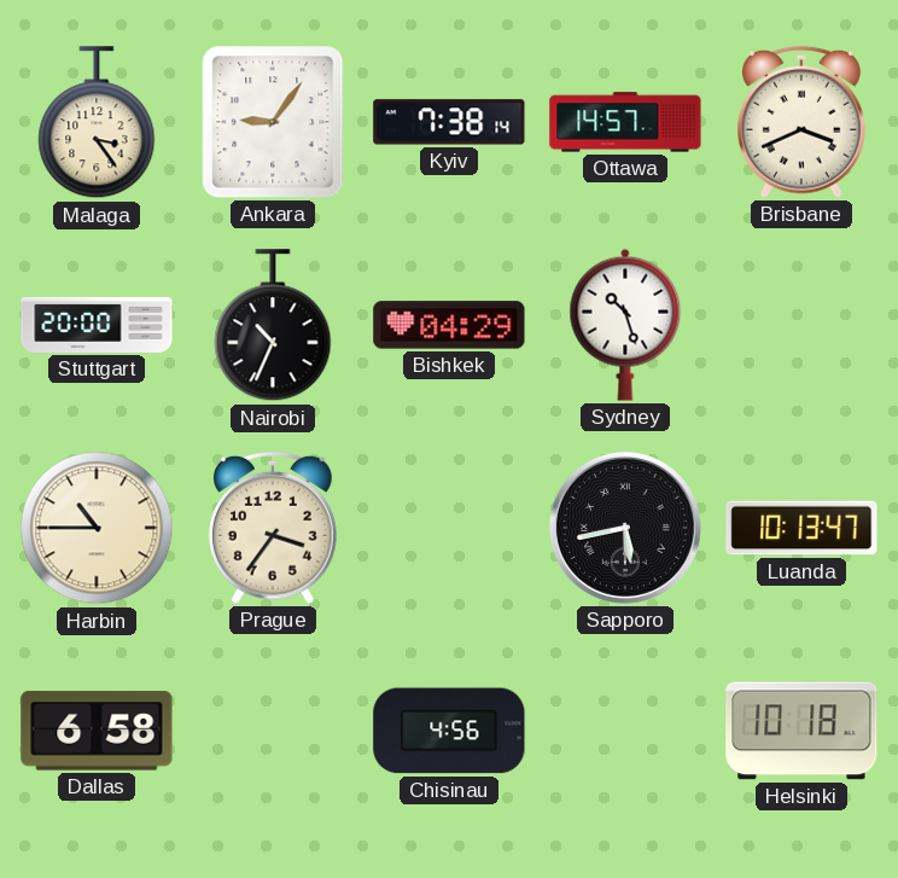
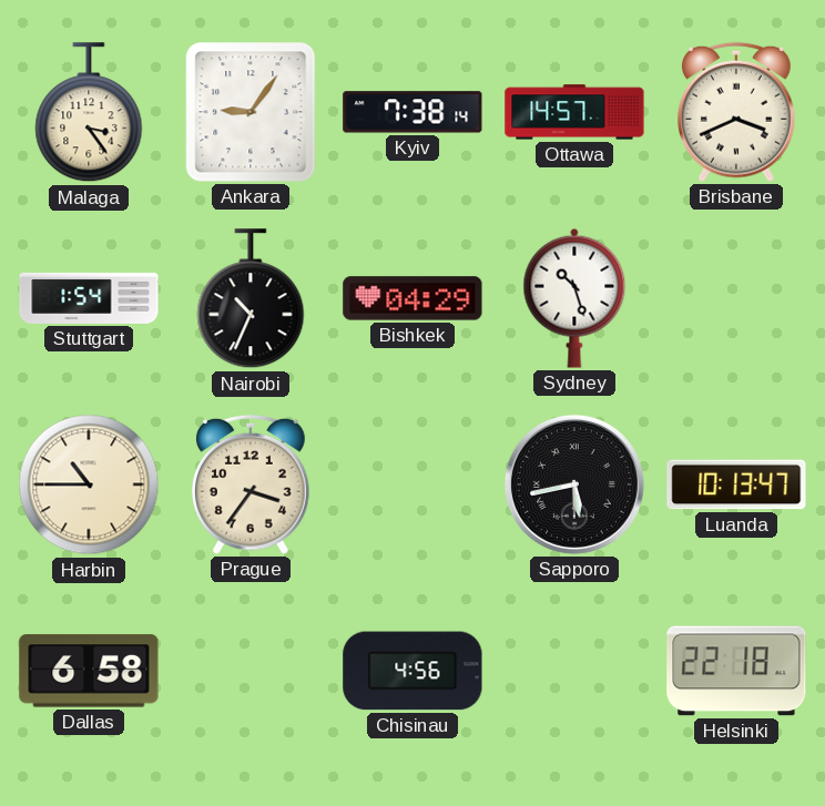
Stuttgart: 20:00 -> 1:54
Helsinki: 10:18 -> 22:18
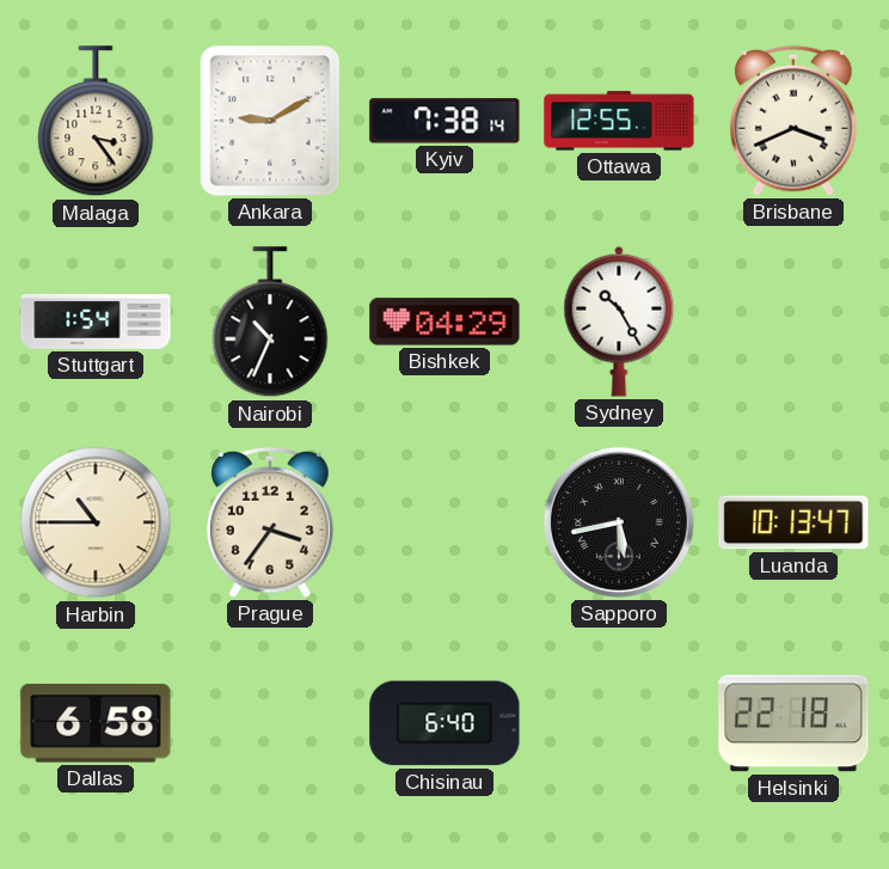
Ankara: 9:06 -> 9:10
Ottawa: 14:57 -> 12:55
Sydney: 10:27 -> 10:25
Chisinau: 4:56 -> 6:40
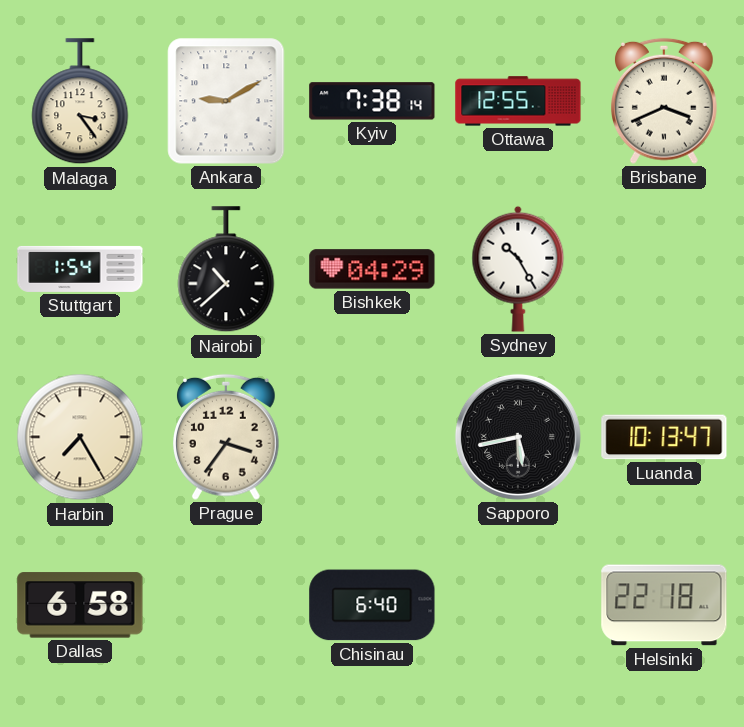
Nairobi: 10:34 -> 10:38
Harbin: 10:45 -> 7:25
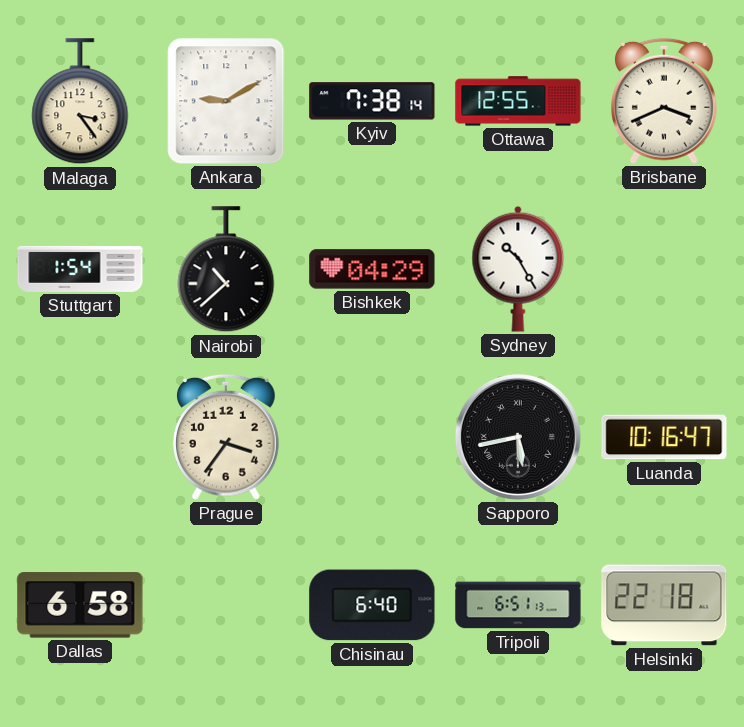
Harbin: 7:25 -> none
Luanda: 10:13 -> 10:16
Tripoli: none -> 6:51
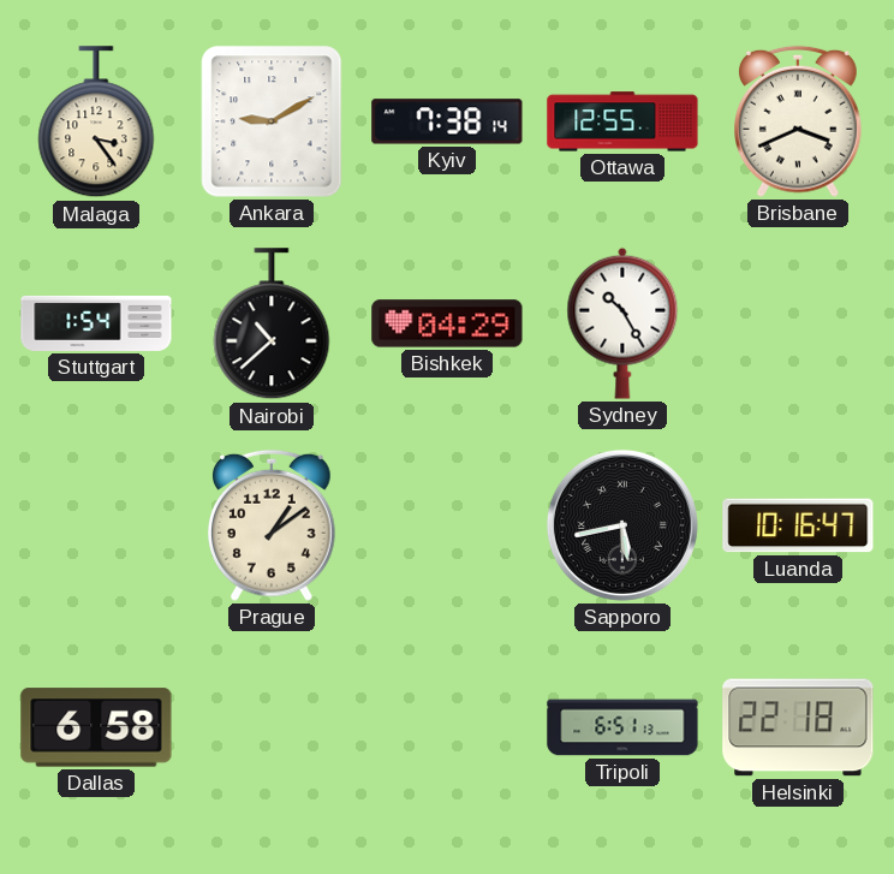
Prague: 3:36 -> 1:09
Chisinau: 6:40 -> none
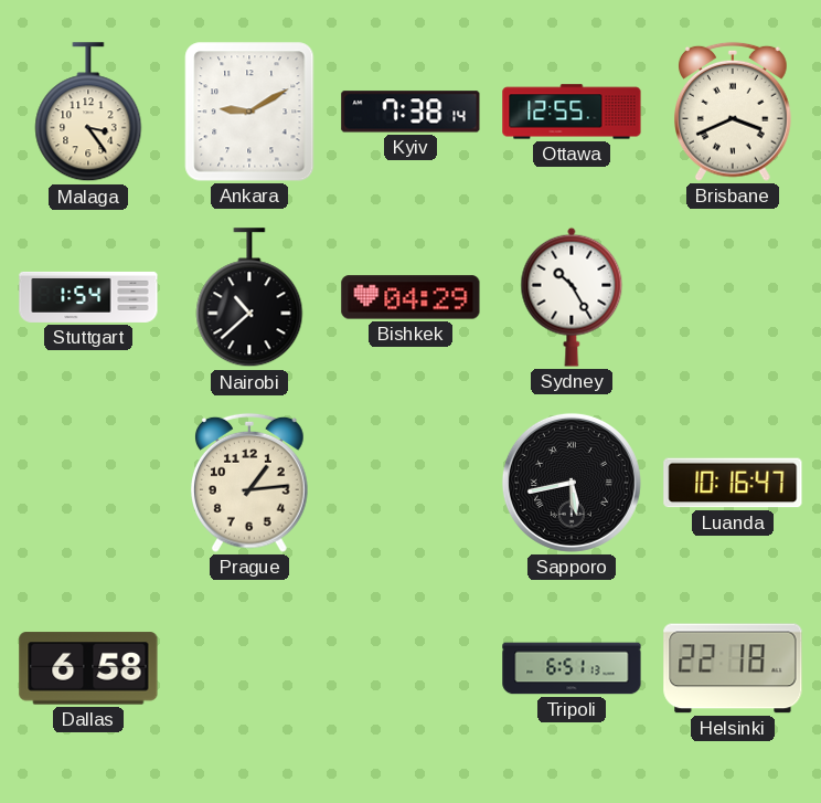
Prague: 1:09 -> 1:14
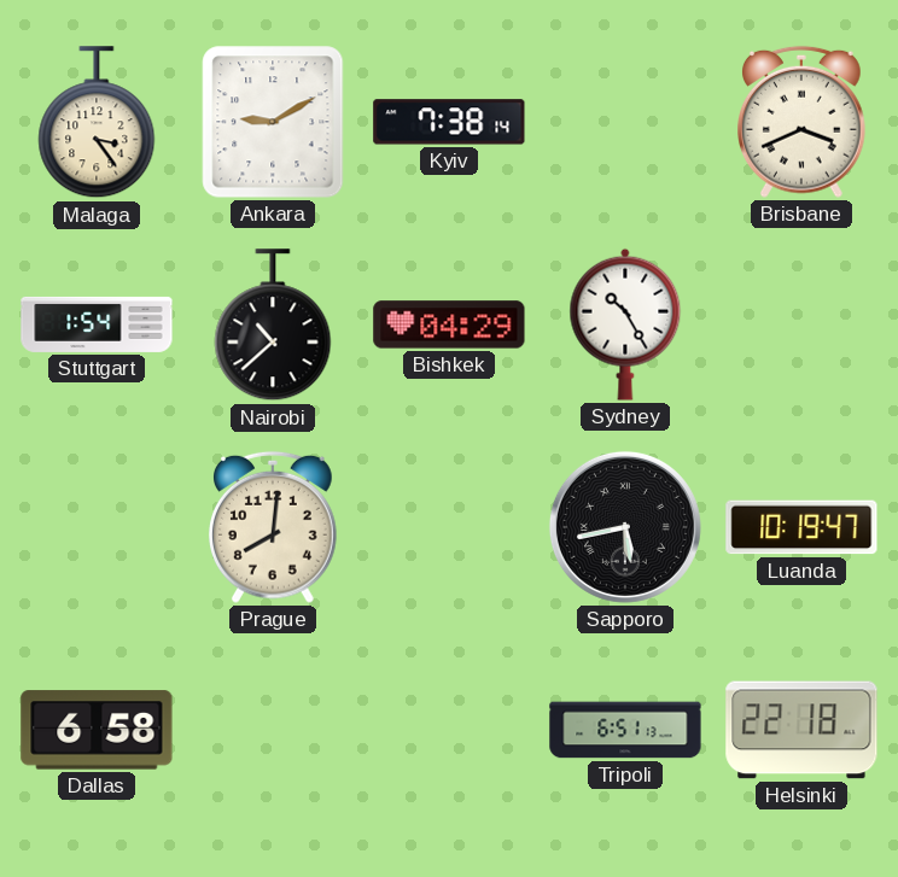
Ottawa: 12:55 -> none
Prague: 1:14 -> 8:01
Luanda: 10:16 -> 10:19
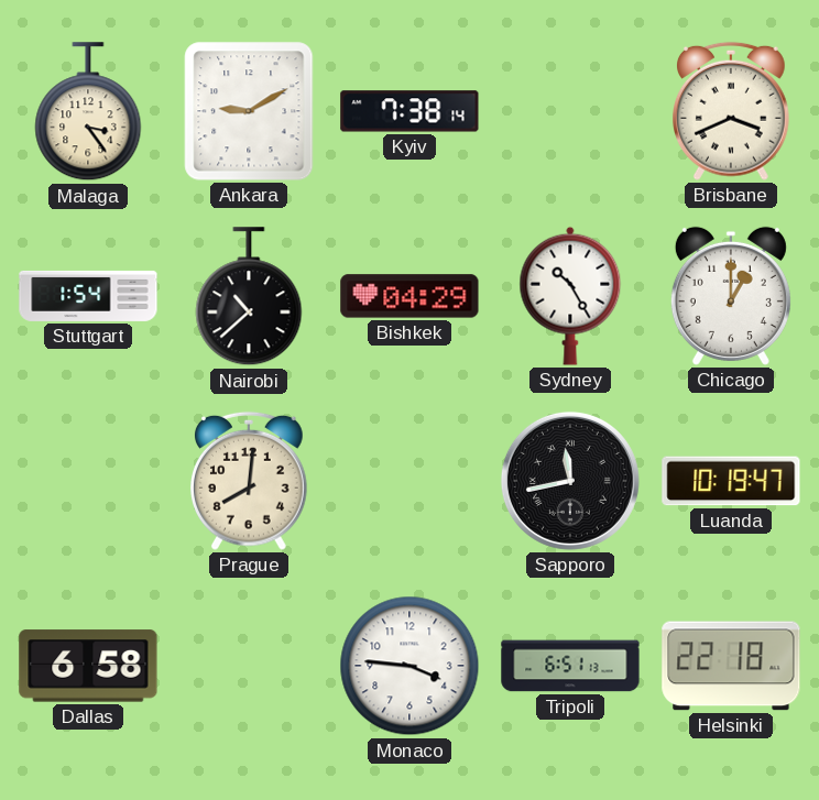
Chicago: none -> 1:00
Sapporo: 5:43 -> 11:43
Monaco: none -> 3:46
